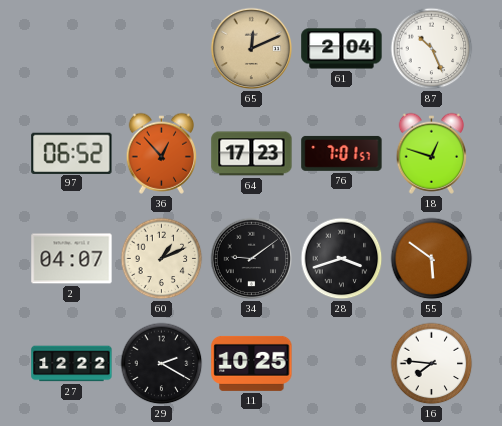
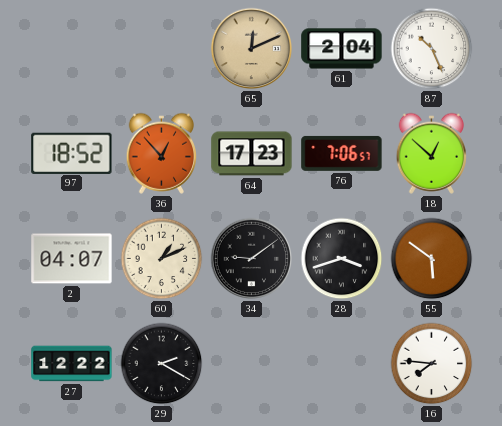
97: 06:52 -> 18:52
76: 7:01 -> 7:06
18: 12:48 -> 12:52
11: 10:25 -> none
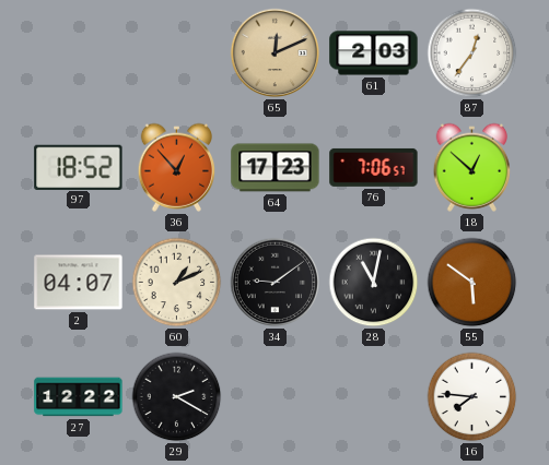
61: 2:04 -> 2:03
87: 10:26 -> 12:36
28: 3:42 -> 11:02
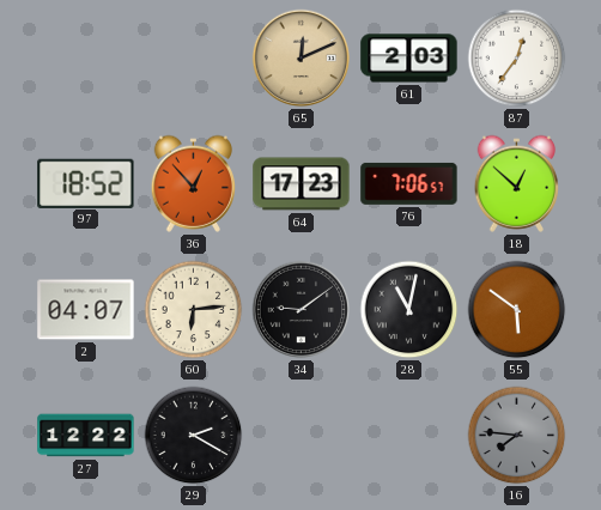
60: 1:11 -> 6:14
16 dial: white -> grey
